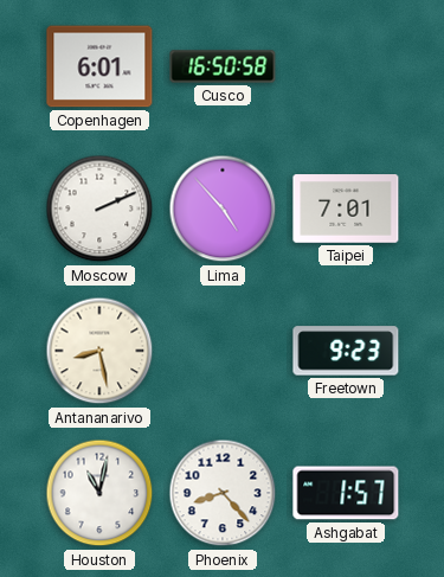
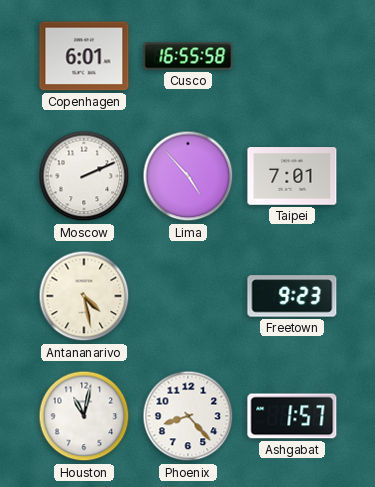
Cusco: 16:50 -> 16:55
Antananarivo: 8:28 -> 4:28
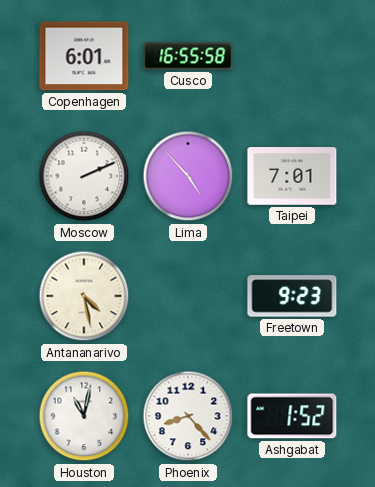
Ashgabat: 1:57 -> 1:52
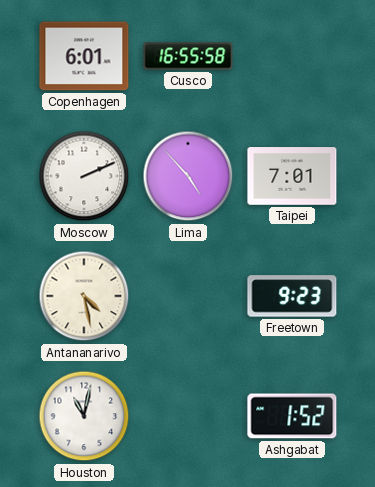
Phoenix: 8:23 -> none
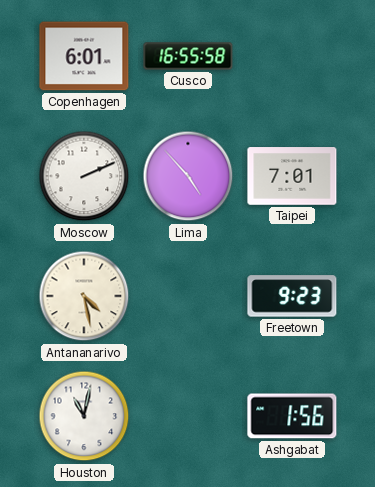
Ashgabat: 1:52 -> 1:56
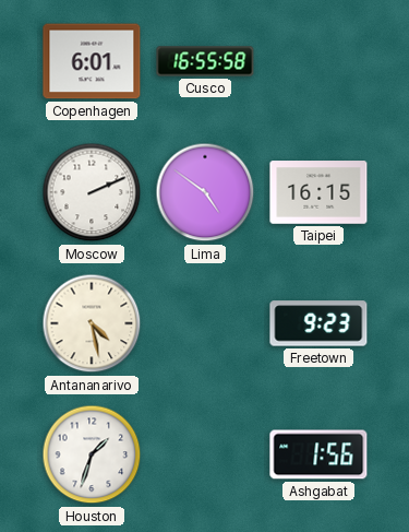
Lima: 4:53 -> 4:51
Taipei: 7:01 -> 16:15
Houston: 11:02 -> 1:33
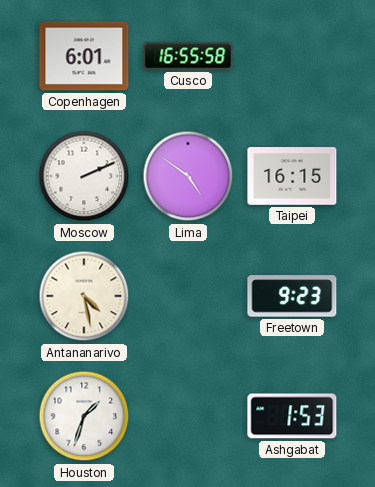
Ashgabat: 1:56 -> 1:53
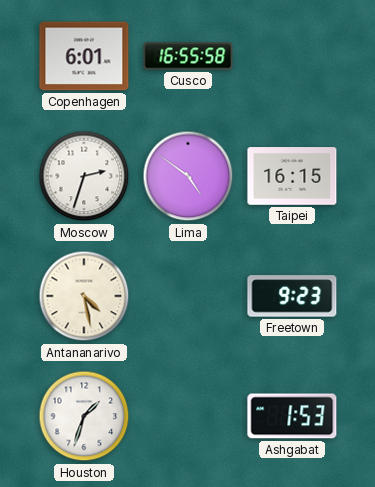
Moscow: 2:11 -> 2:33
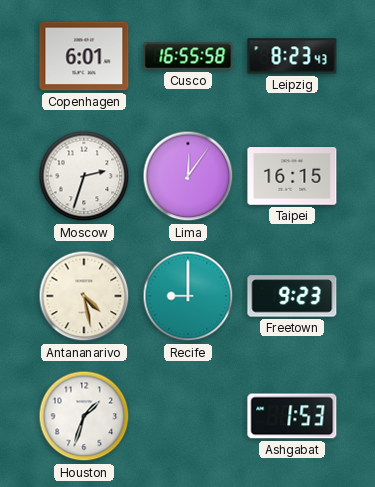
Leipzig: none -> 8:23
Lima: 4:51 -> 12:06
Recife: none -> 9:00
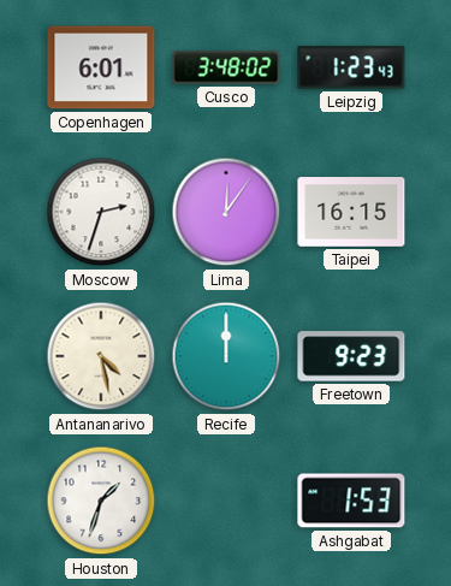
Cusco: 16:55 -> 3:48
Leipzig: 8:23 -> 1:23
Recife: 9:00 -> 12:00
